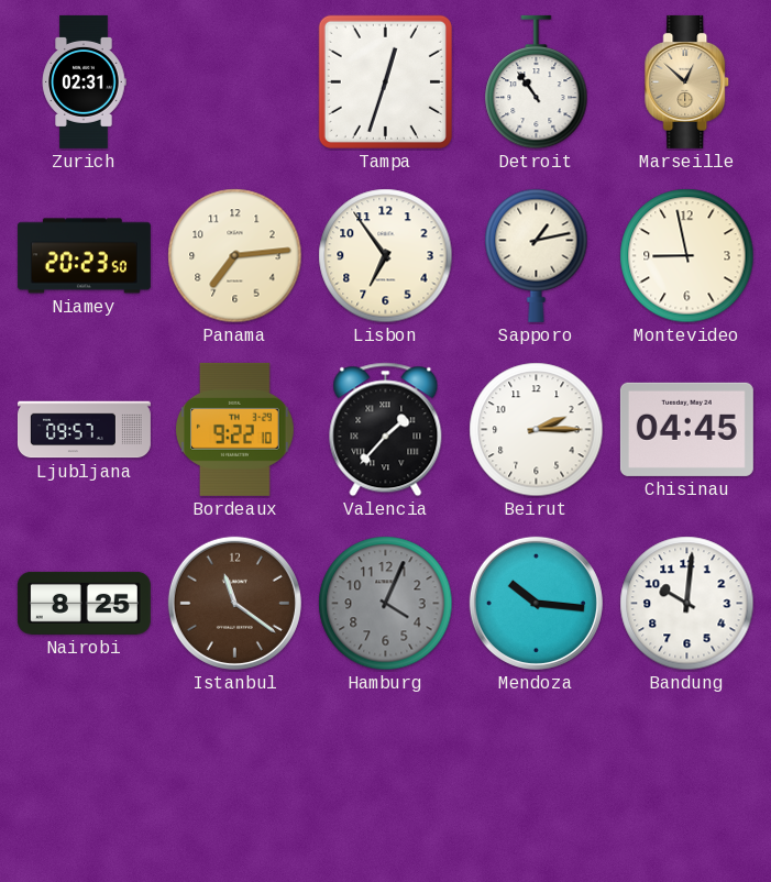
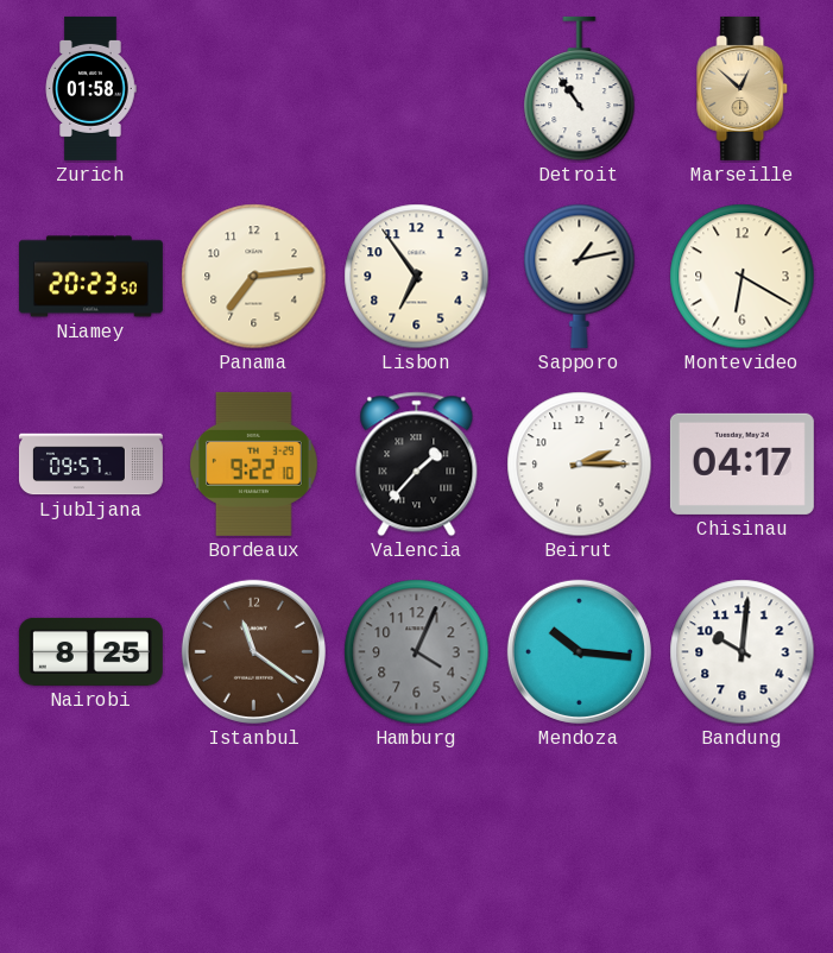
Zurich: 02:31 -> 01:58
Tampa: 12:33 -> none
Montevideo: 8:58 -> 6:20
Chisinau: 04:45 -> 04:17
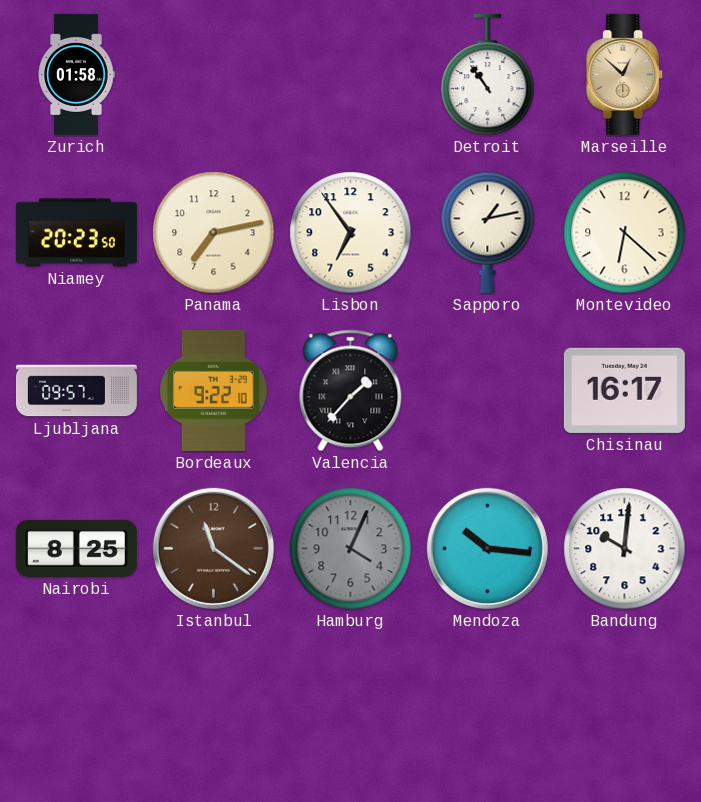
Panama: 7:14 -> 7:13
Montevideo: 6:20 -> 6:22
Beirut: 2:15 -> none
Chisinau: 04:17 -> 16:17
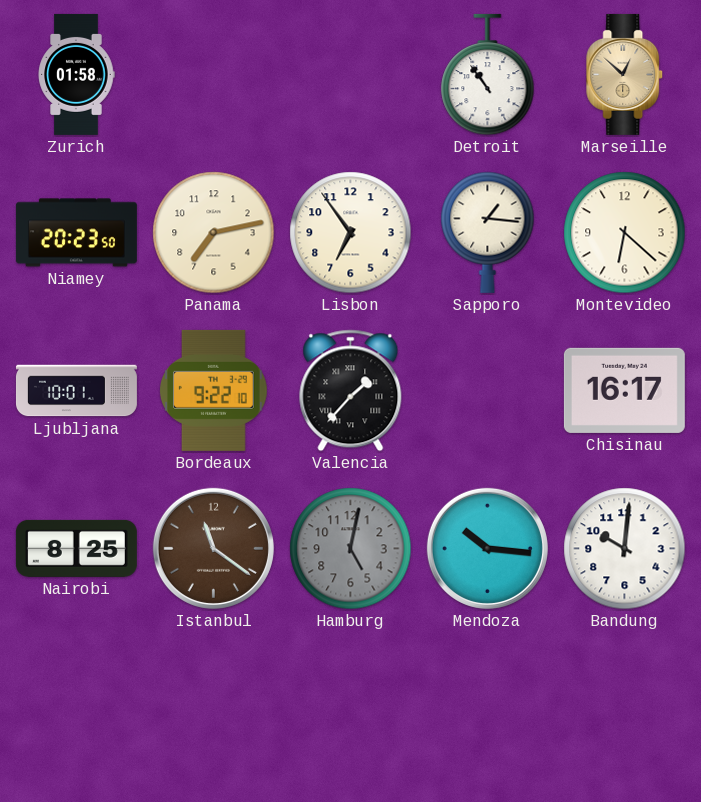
Sapporo: 1:13 -> 1:16
Ljubljana: 09:57 -> 10:01
Hamburg: 4:04 -> 5:02
